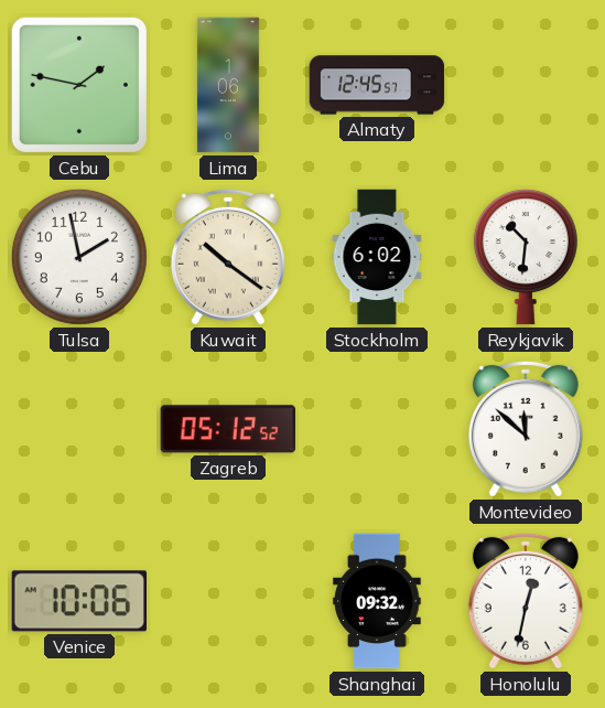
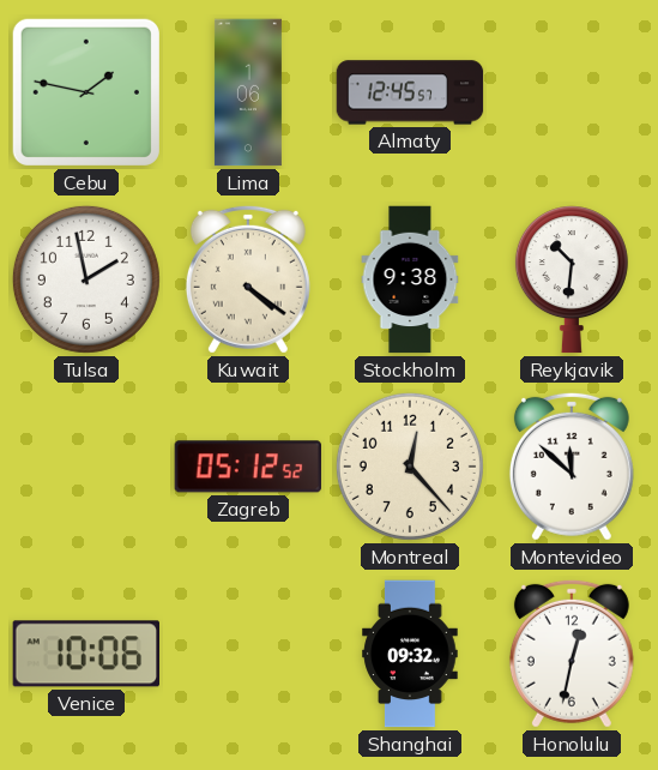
Kuwait: 10:21 -> 4:21
Stockholm: 6:02 -> 9:38
Montreal: none -> 12:23
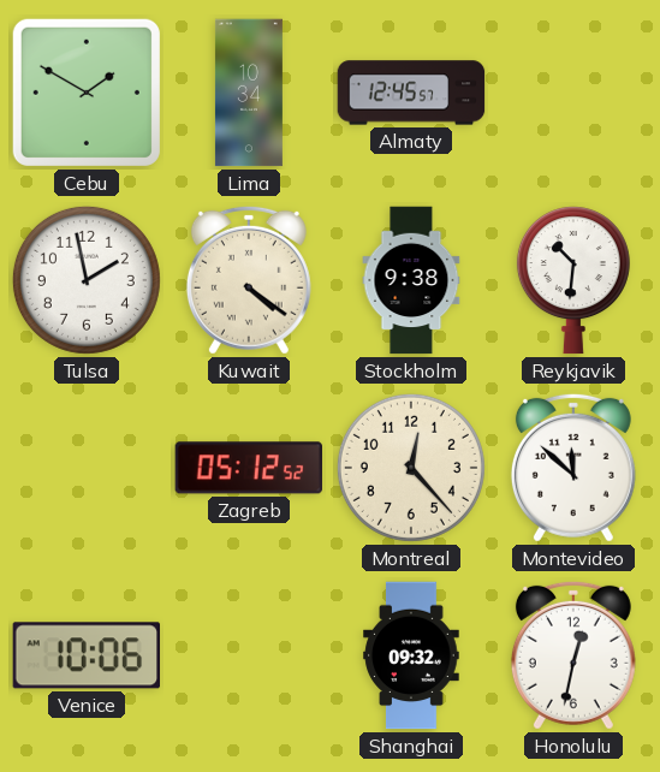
Cebu: 1:47 -> 1:50
Lima: 1:06 -> 10:34
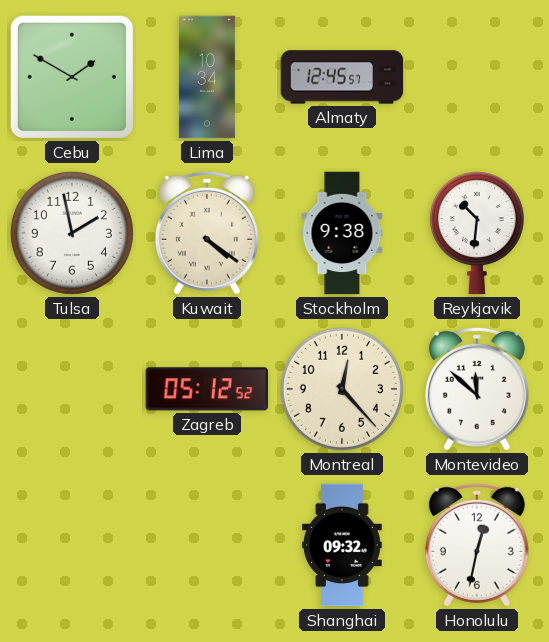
Venice: 10:06 -> none
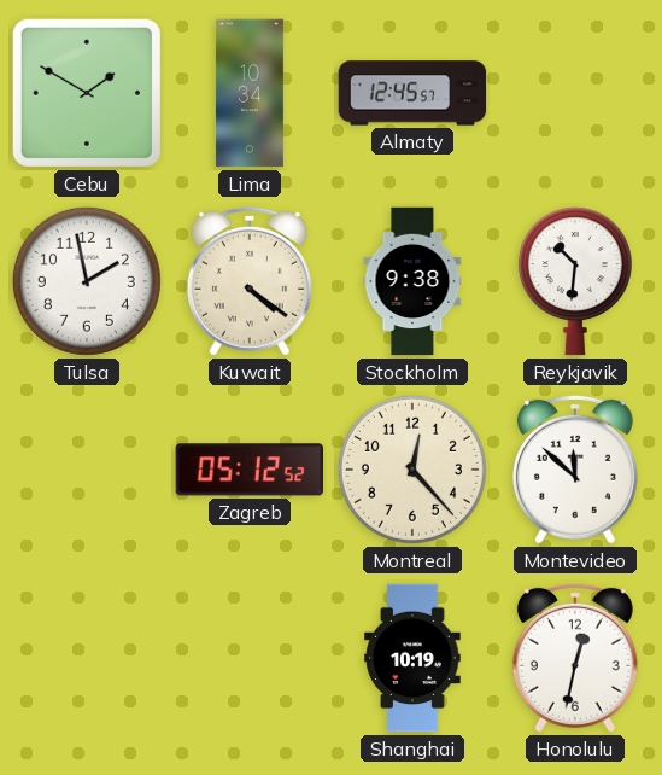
Shanghai: 09:32 -> 10:19
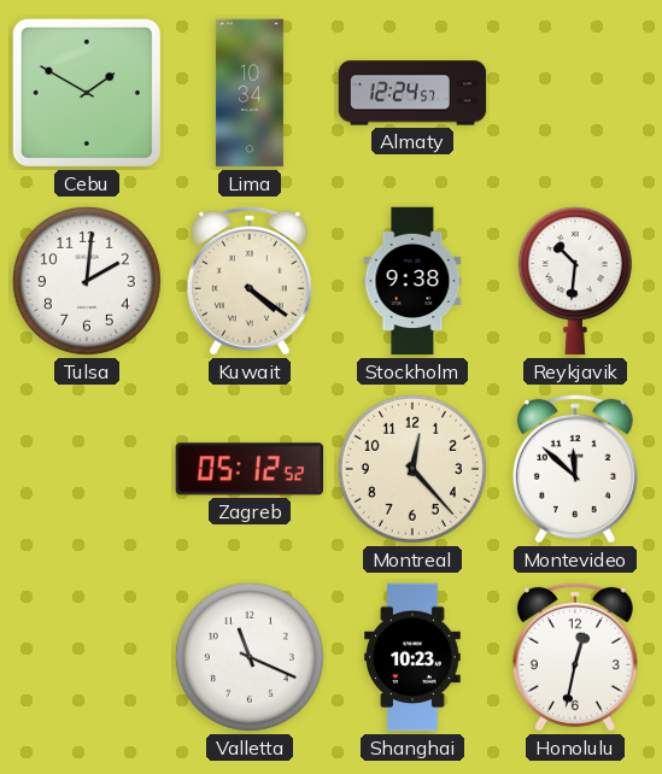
Almaty: 12:45 -> 12:24
Tulsa: 1:58 -> 2:01
Valletta: none -> 11:19
Shanghai: 10:19 -> 10:23
